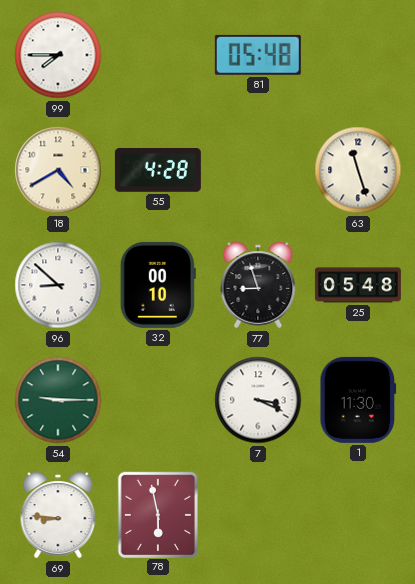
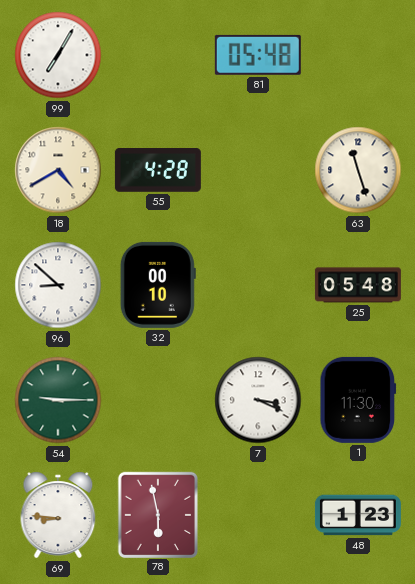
99: 7:45 -> 7:05
77: 8:57 -> none
48: none -> 1:23
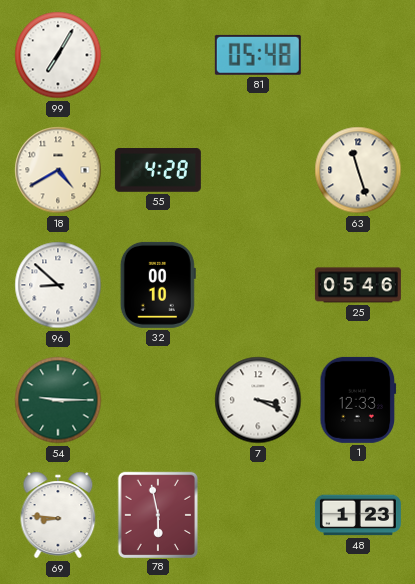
25: 05:48 -> 05:46
1: 11:30 -> 12:33
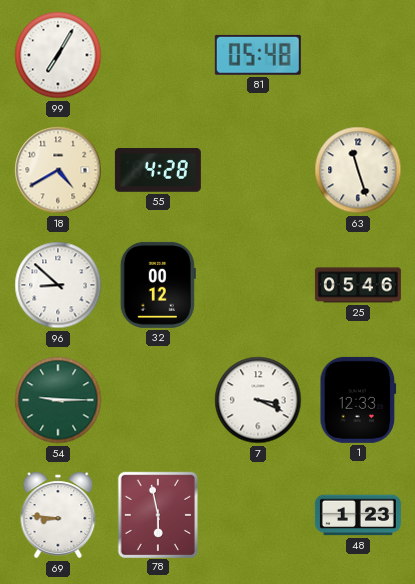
32: 00:10 -> 00:12
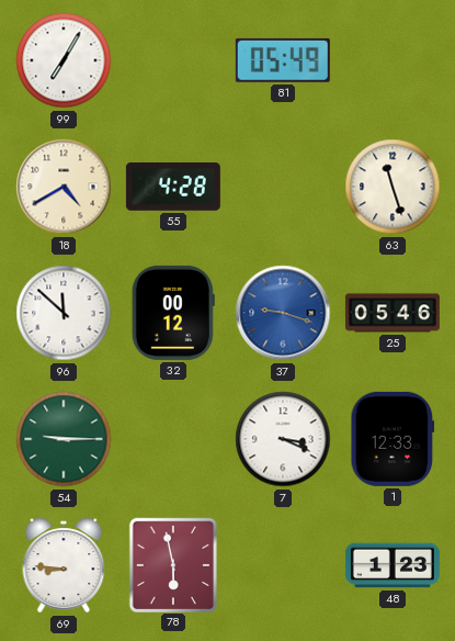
81: 05:48 -> 05:49
96: 8:52 -> 11:52
37: none -> 9:18
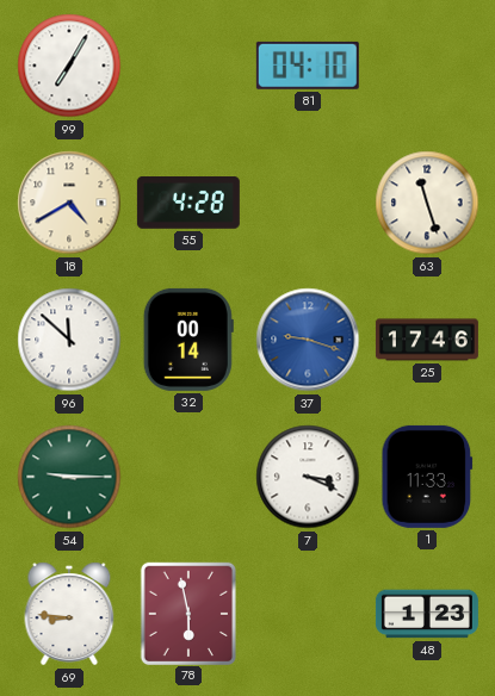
81: 05:49 -> 04:10
32: 00:12 -> 00:14
25: 05:46 -> 17:46
1: 12:33 -> 11:33
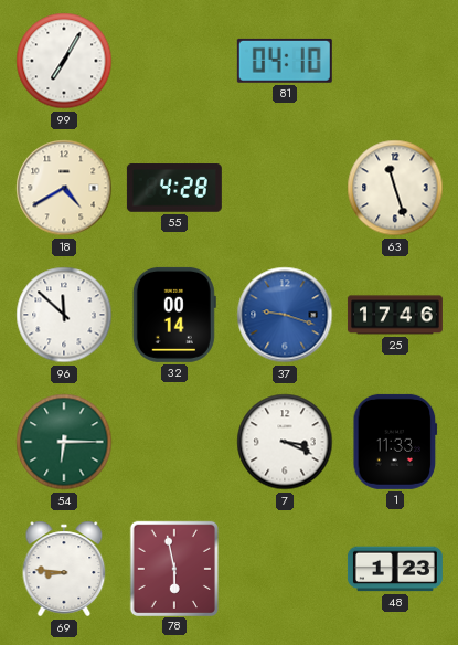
54: 9:15 -> 6:15
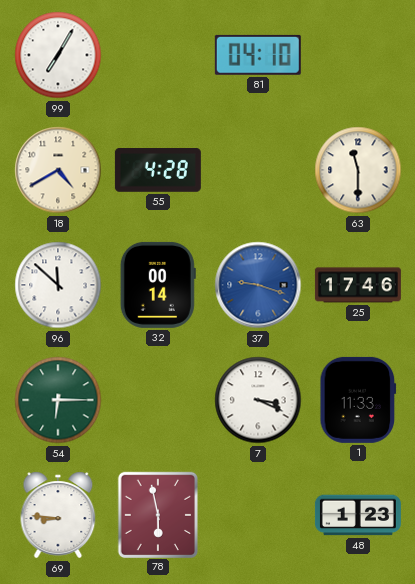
63: 11:27 -> 11:30
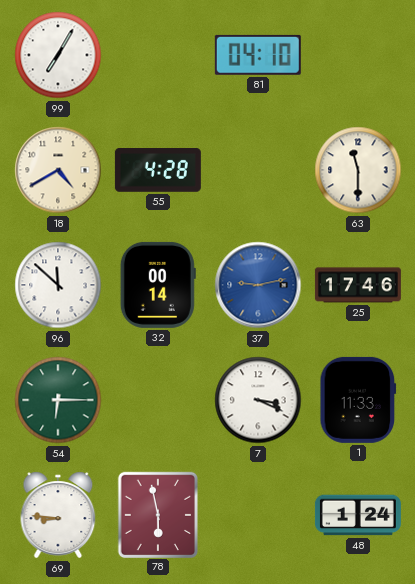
37: 9:18 -> 9:13
48: 1:23 -> 1:24
